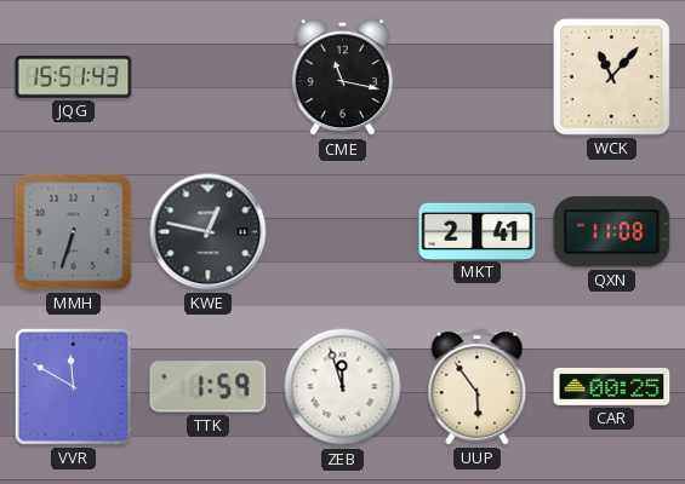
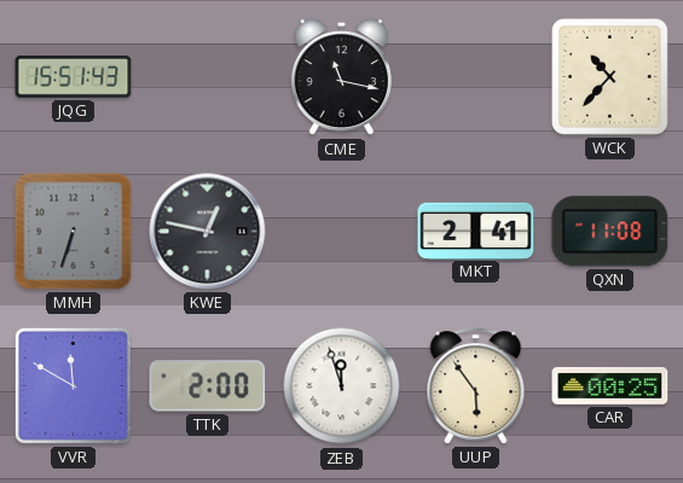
WCK: 11:07 -> 10:37
TTK: 1:59 -> 2:00
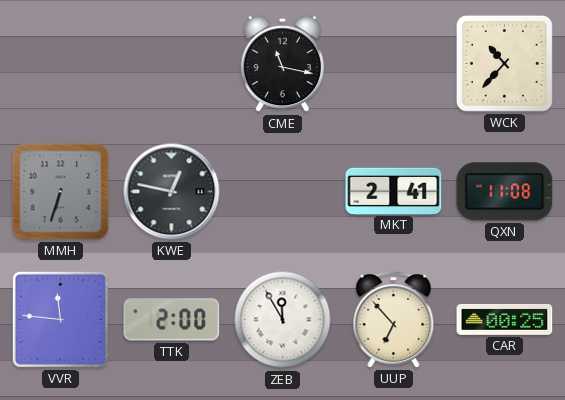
JQG: 15:51 -> none
VVR: 11:50 -> 11:46
ZEB: 11:57 -> 11:55
UUP: 5:54 -> 6:53
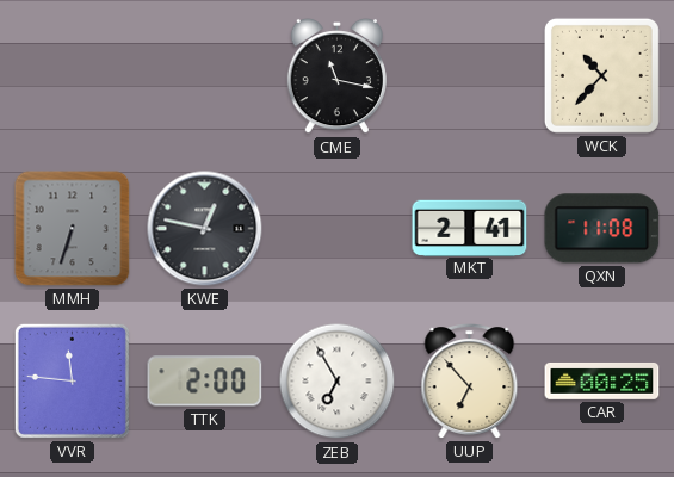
ZEB: 11:55 -> 6:55
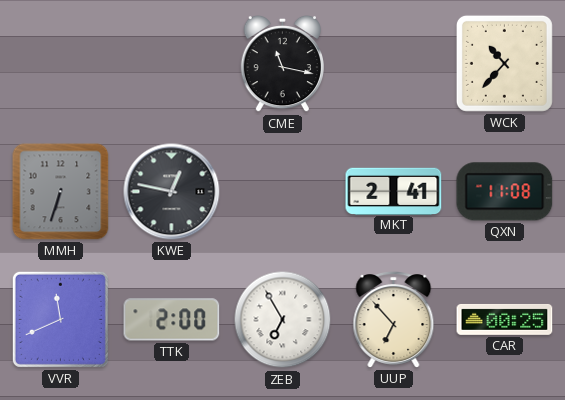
VVR: 11:46 -> 11:41
